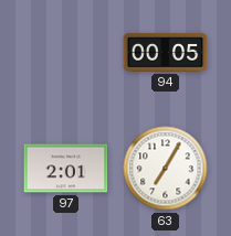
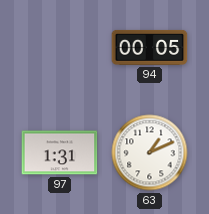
97: 2:01 -> 1:31
63: 7:05 -> 1:11
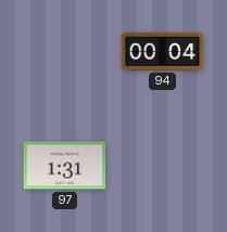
94: 00:05 -> 00:04
63: 1:11 -> none
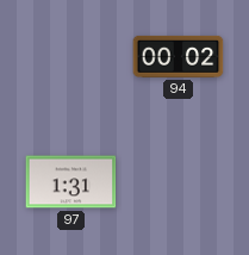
94: 00:04 -> 00:02
